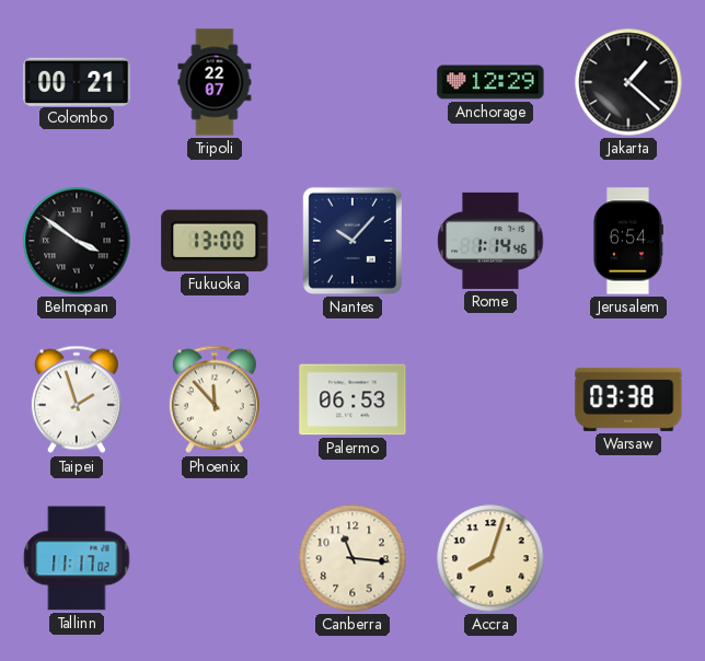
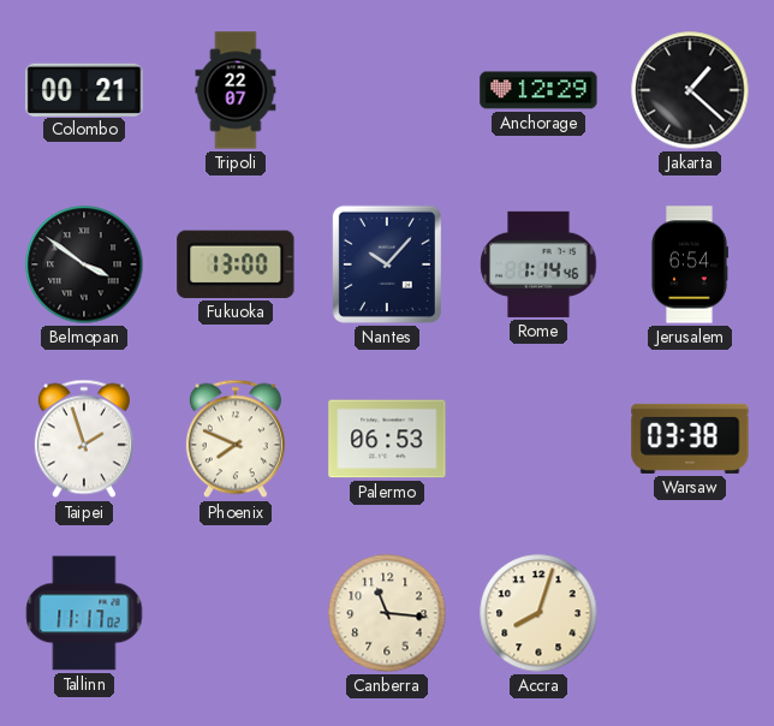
Phoenix: 11:53 -> 7:49
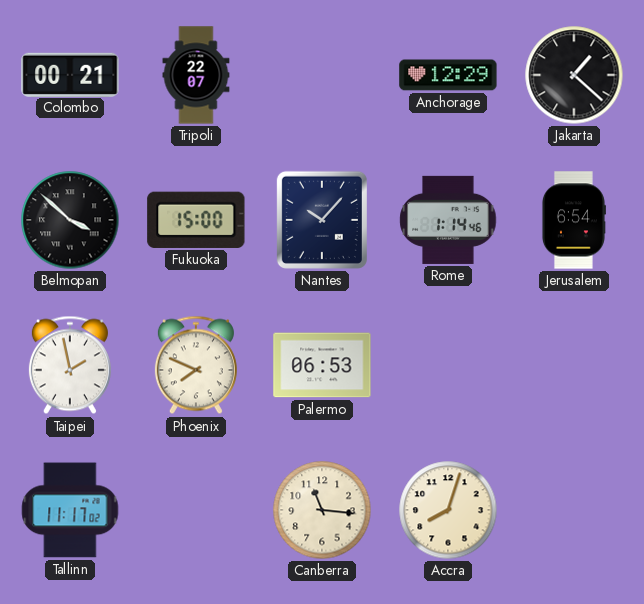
Belmopan: 3:51 -> 3:52
Fukuoka: 13:00 -> 15:00
Taipei: 1:57 -> 1:58
Warsaw: 03:38 -> none
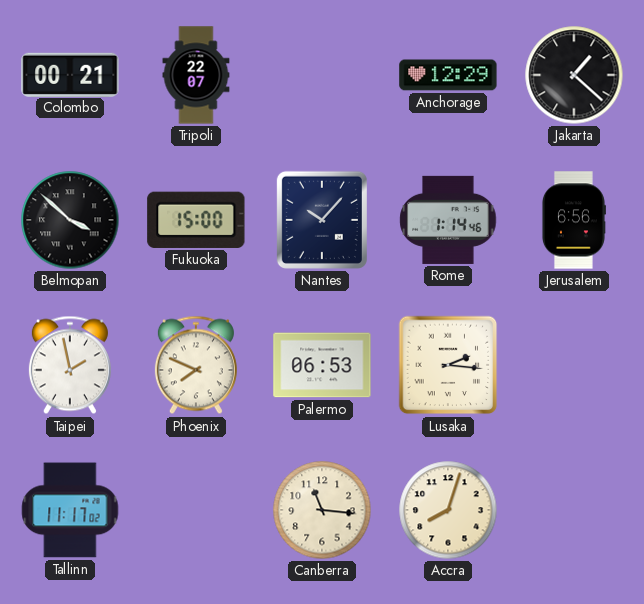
Jerusalem: 6:54 -> 6:56
Lusaka: none -> 2:16
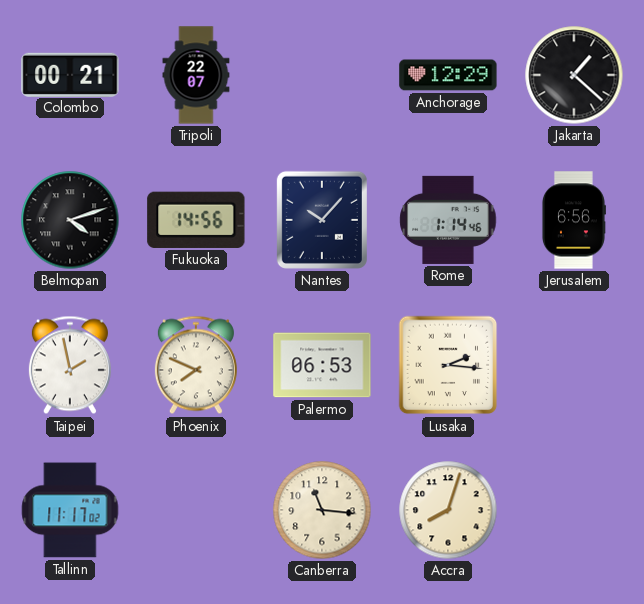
Belmopan: 3:52 -> 4:12
Fukuoka: 15:00 -> 14:56
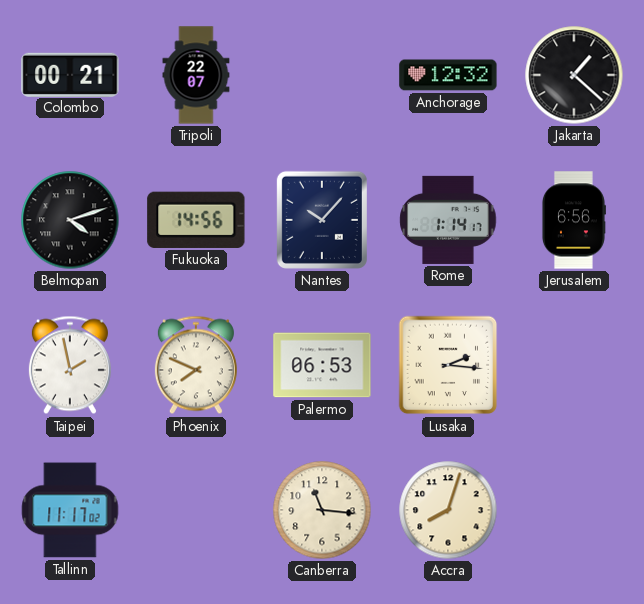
Anchorage: 12:29 -> 12:32
Rome: 1:14:46 -> 1:14:17
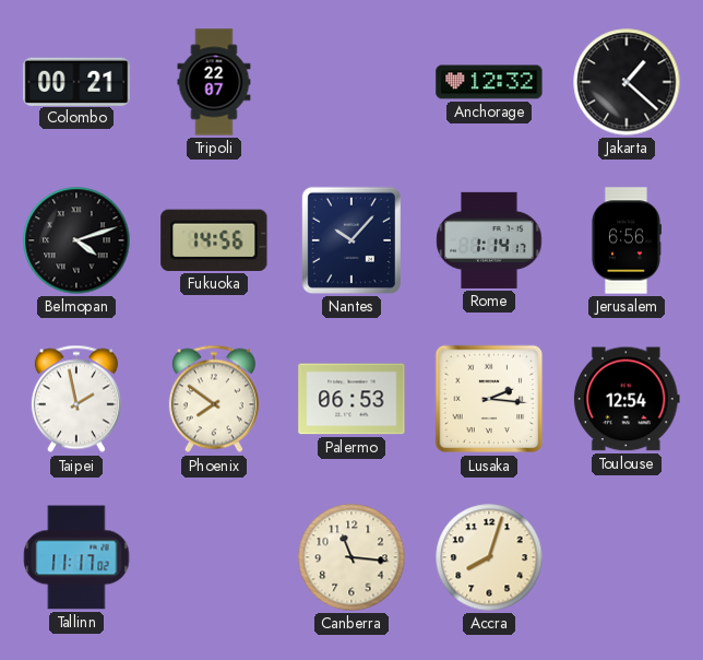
Phoenix: 7:49 -> 7:51
Toulouse: none -> 12:54
